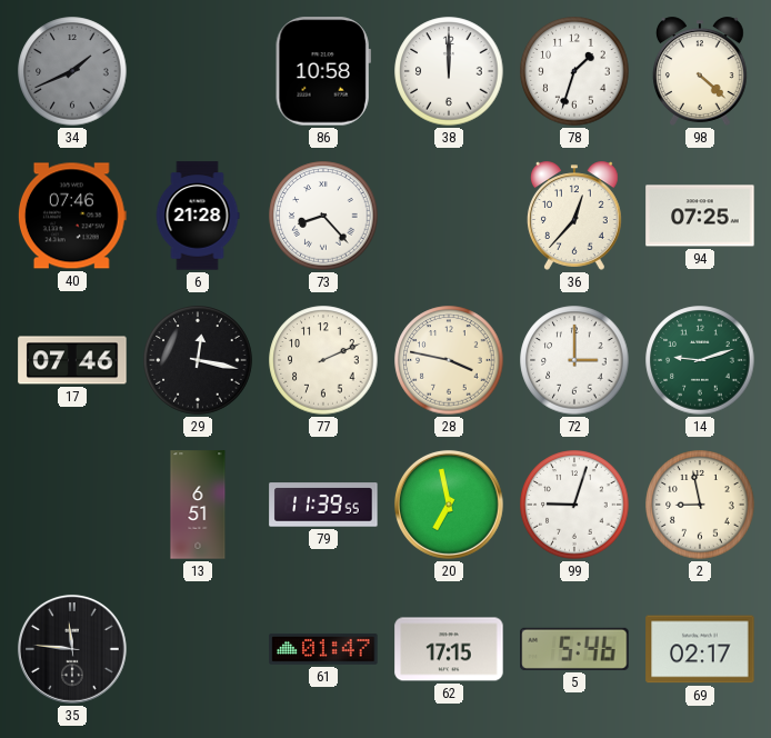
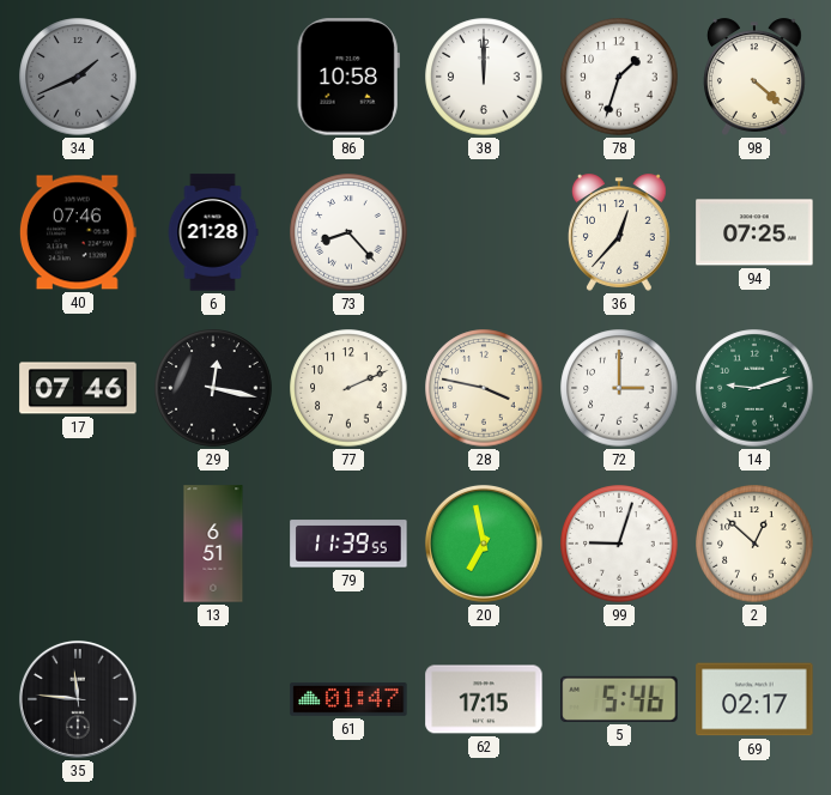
2: 8:58 -> 12:52
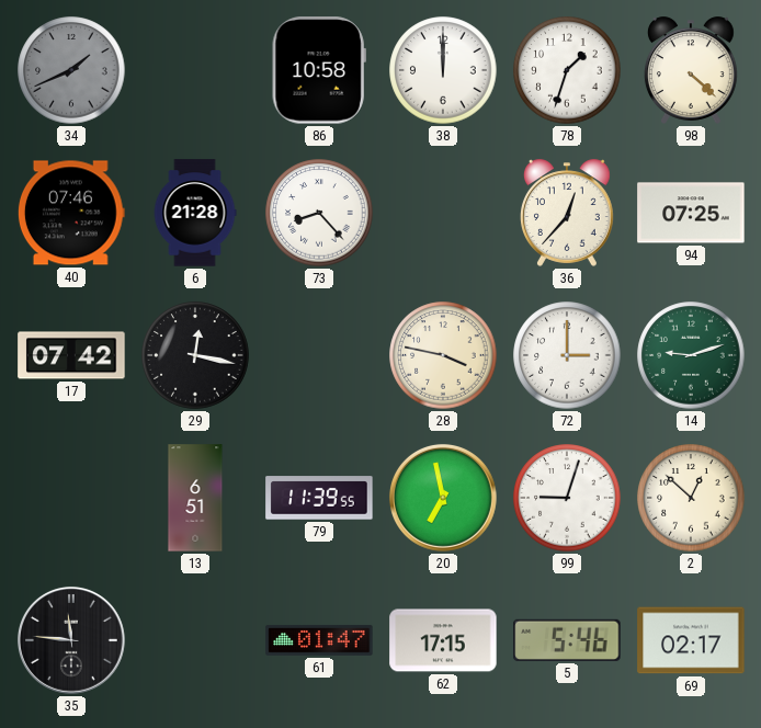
17: 07:46 -> 07:42
77: 2:11 -> none
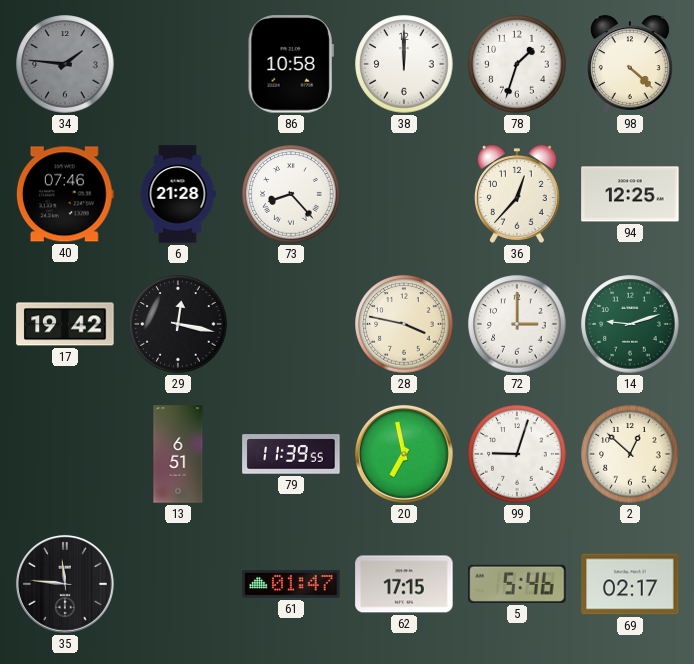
34: 1:41 -> 1:46
94: 07:25 -> 12:25
17: 07:42 -> 19:42
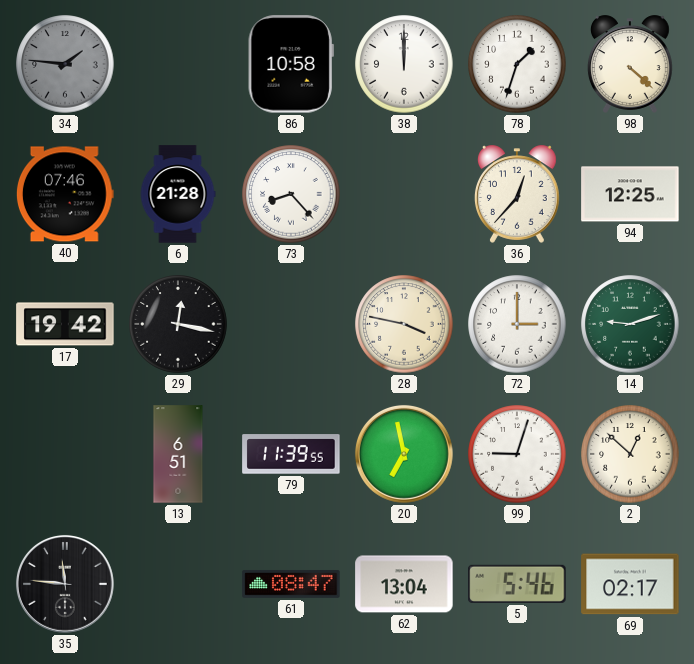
61: 01:47 -> 08:47
62: 17:15 -> 13:04
